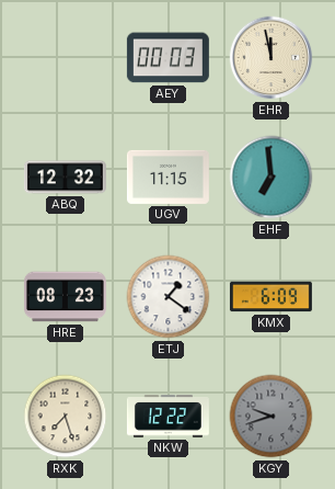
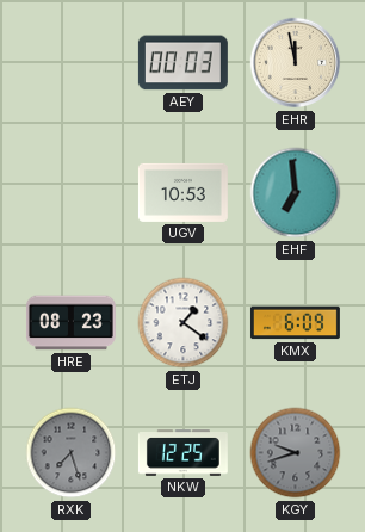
ABQ: 12:32 -> none
UGV: 11:15 -> 10:53
RXK dial: cream -> grey
NKW: 12:22 -> 12:25
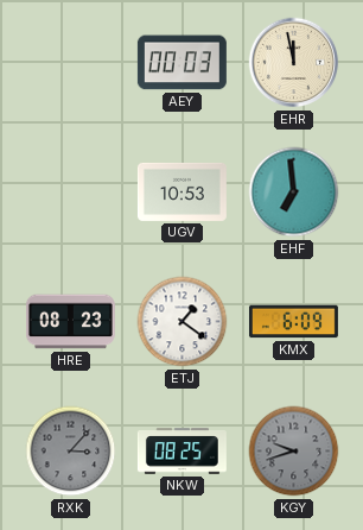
RXK: 7:27 -> 3:07
NKW: 12:25 -> 08:25
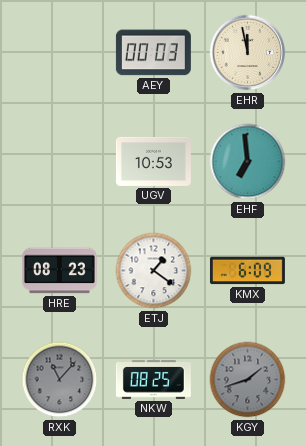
RXK: 3:07 -> 11:07
KGY: 9:42 -> 1:42
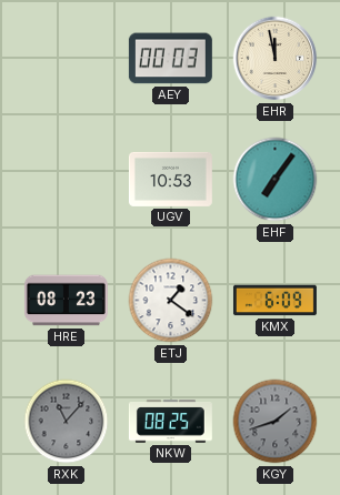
EHF: 6:59 -> 7:06
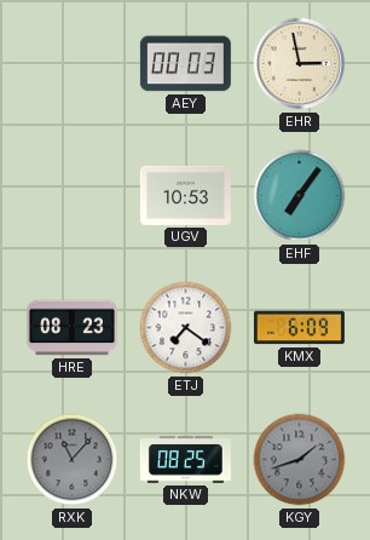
EHR: 11:58 -> 2:58
ETJ: 1:21 -> 7:21
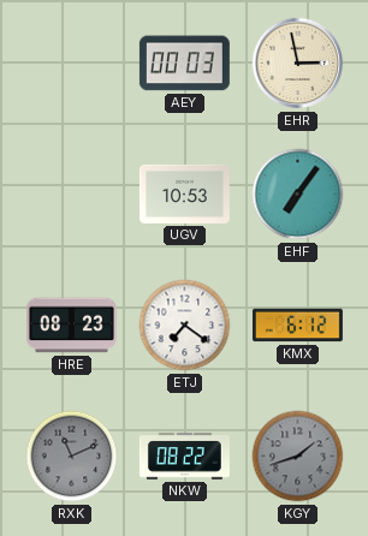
KMX: 6:09 -> 6:12
RXK: 11:07 -> 11:11
NKW: 08:25 -> 08:22
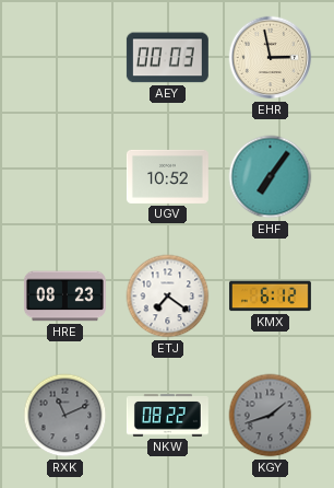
UGV: 10:53 -> 10:52
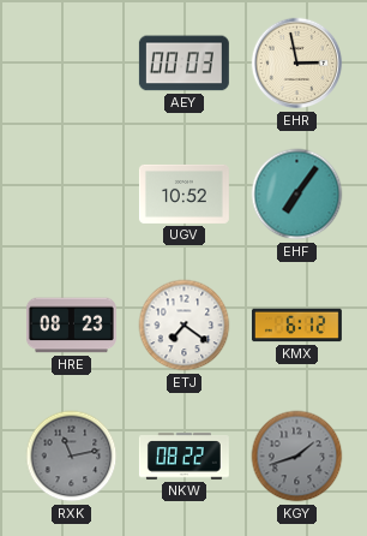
RXK: 11:11 -> 11:13
